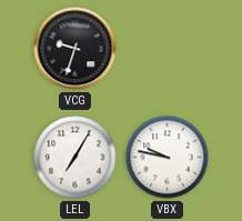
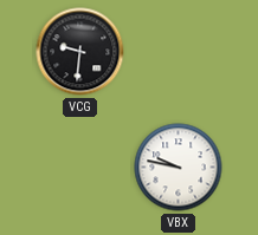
VCG: 9:33 -> 9:31
LEL: 7:05 -> none
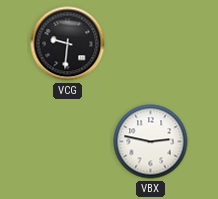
VBX: 9:47 -> 2:47
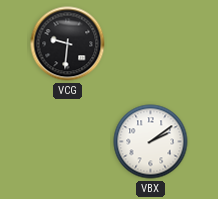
VBX: 2:47 -> 2:09
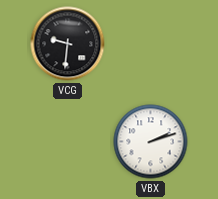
VBX: 2:09 -> 2:12
